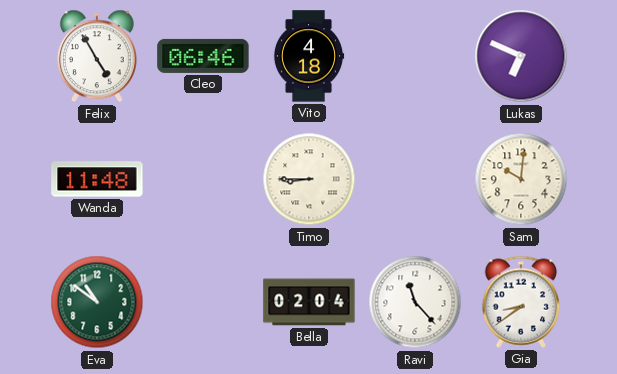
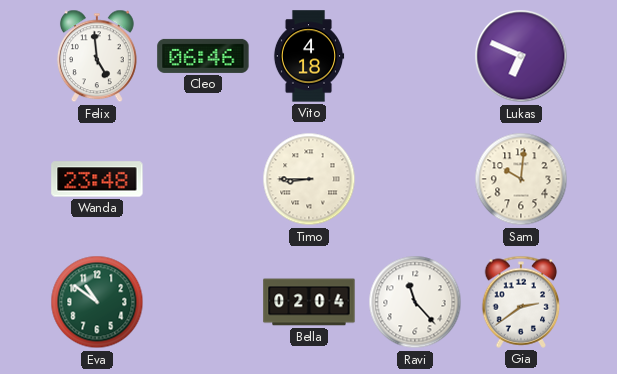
Felix: 4:55 -> 4:59
Wanda: 11:48 -> 23:48
Gia: 8:39 -> 2:39
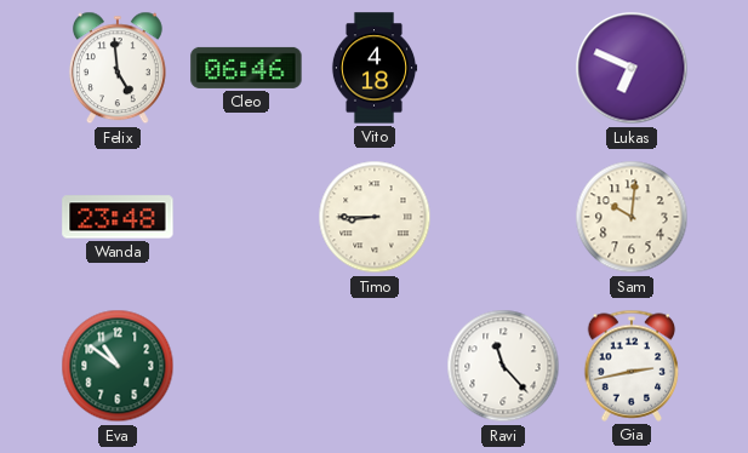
Bella: 02:04 -> none
Gia: 2:39 -> 2:43
